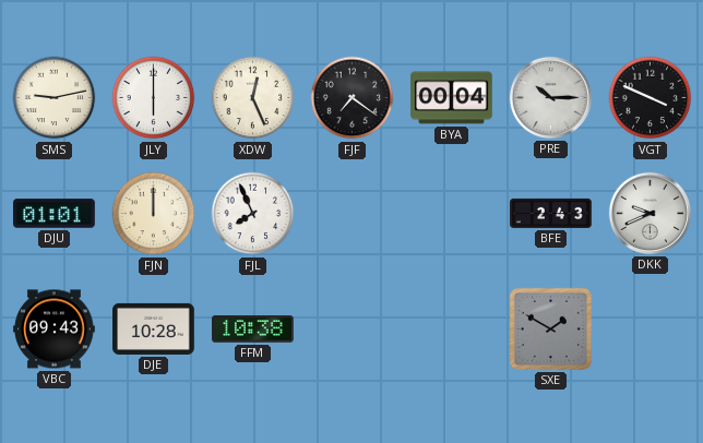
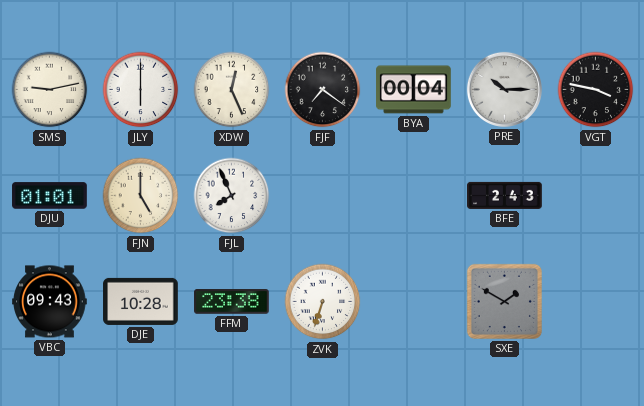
VGT: 3:49 -> 3:47
FJN: 12:00 -> 5:00
DKK: 9:41 -> none
FFM: 10:38 -> 23:38
ZVK: none -> 6:33
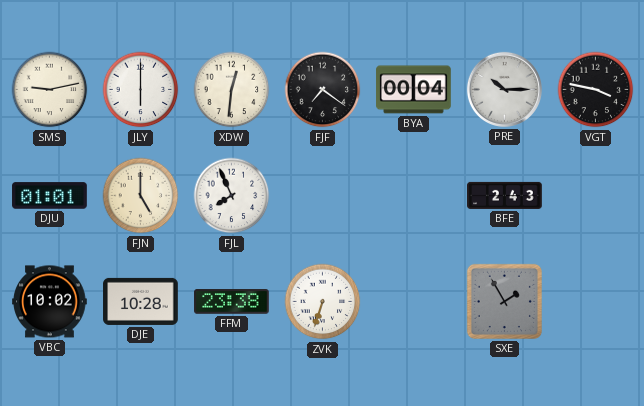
XDW: 12:26 -> 12:31
VBC: 09:43 -> 10:02
SXE: 1:50 -> 1:55
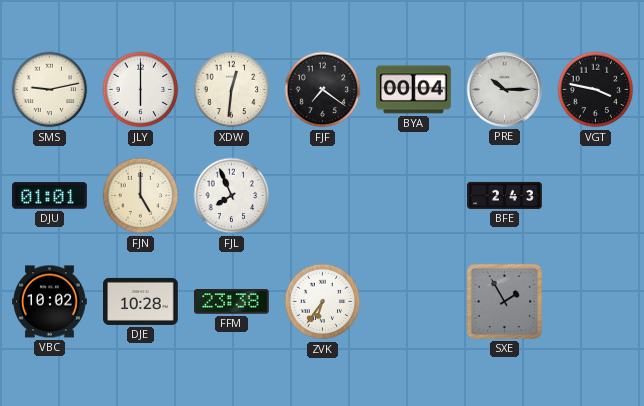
ZVK: 6:33 -> 6:36
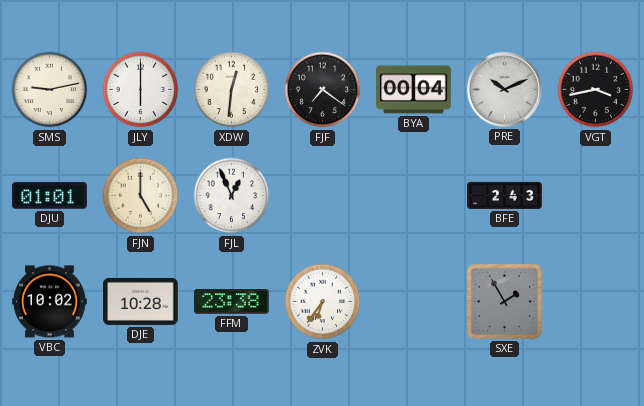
PRE: 10:15 -> 10:11
VGT: 3:47 -> 3:43
FJL: 7:56 -> 12:56
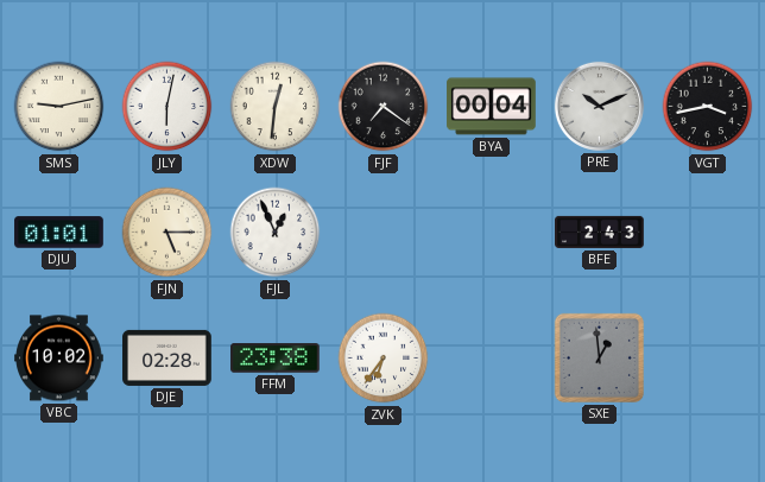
JLY: 6:00 -> 6:02
FJN: 5:00 -> 5:15
DJE: 10:28 -> 02:28
SXE: 1:55 -> 12:59
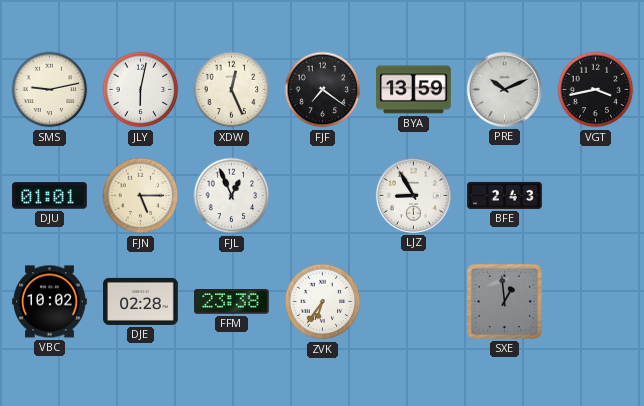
XDW: 12:31 -> 12:26
BYA: 00:04 -> 13:59
LJZ: none -> 8:55
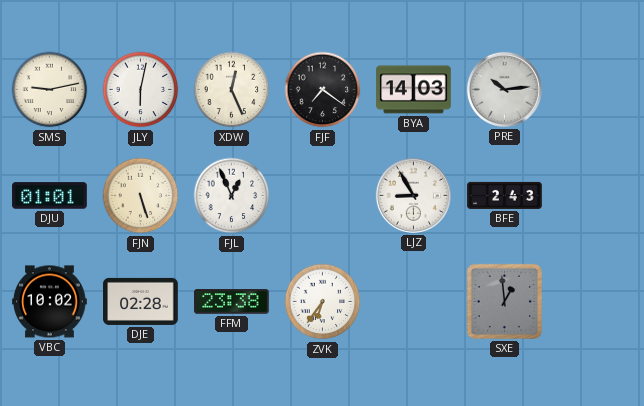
BYA: 13:59 -> 14:03
PRE: 10:11 -> 10:14
VGT: 3:43 -> none
FJN: 5:15 -> 5:27
